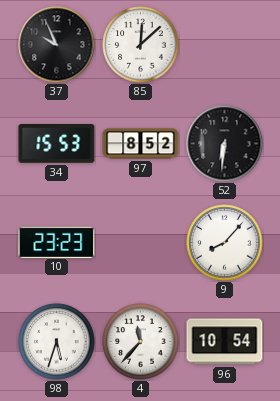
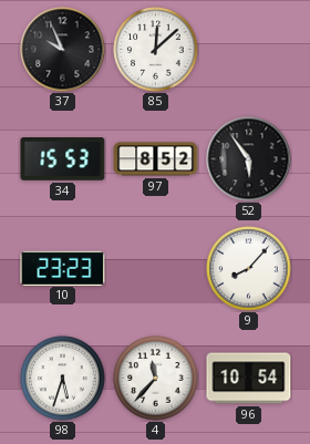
52: 6:31 -> 5:54
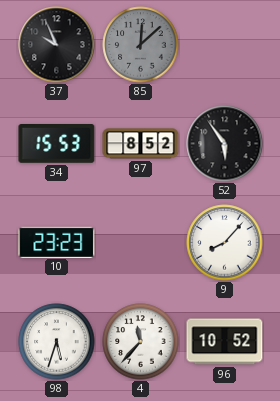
85 dial: white -> grey
96: 10:54 -> 10:52
